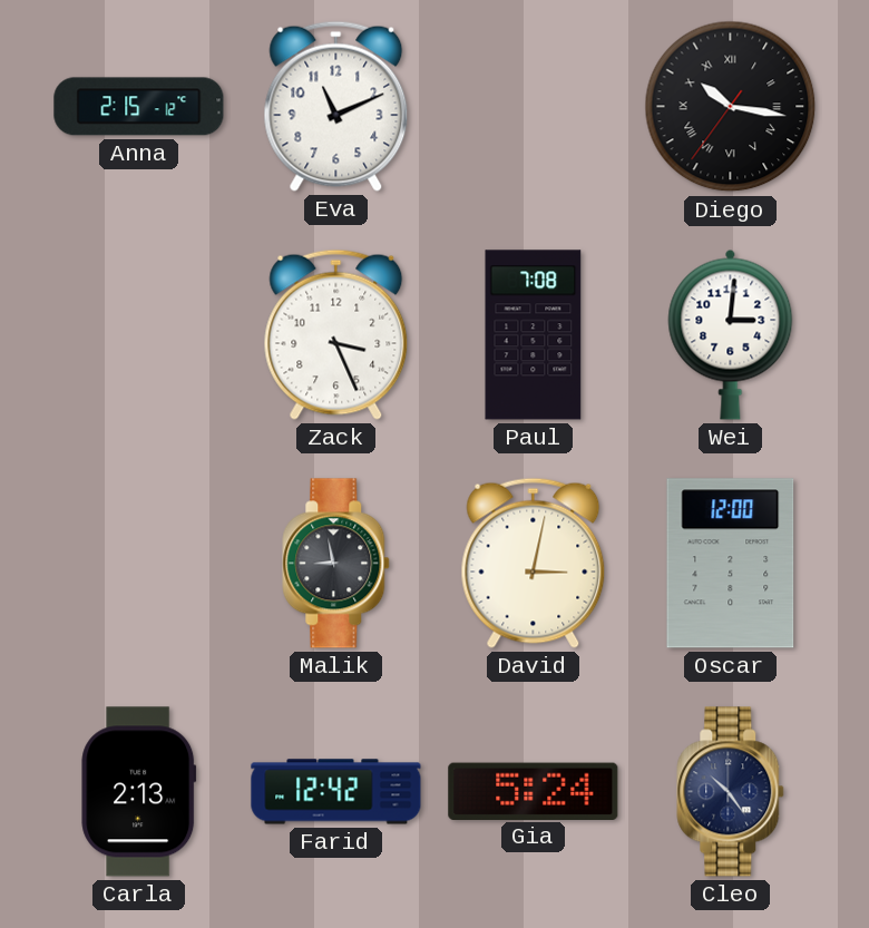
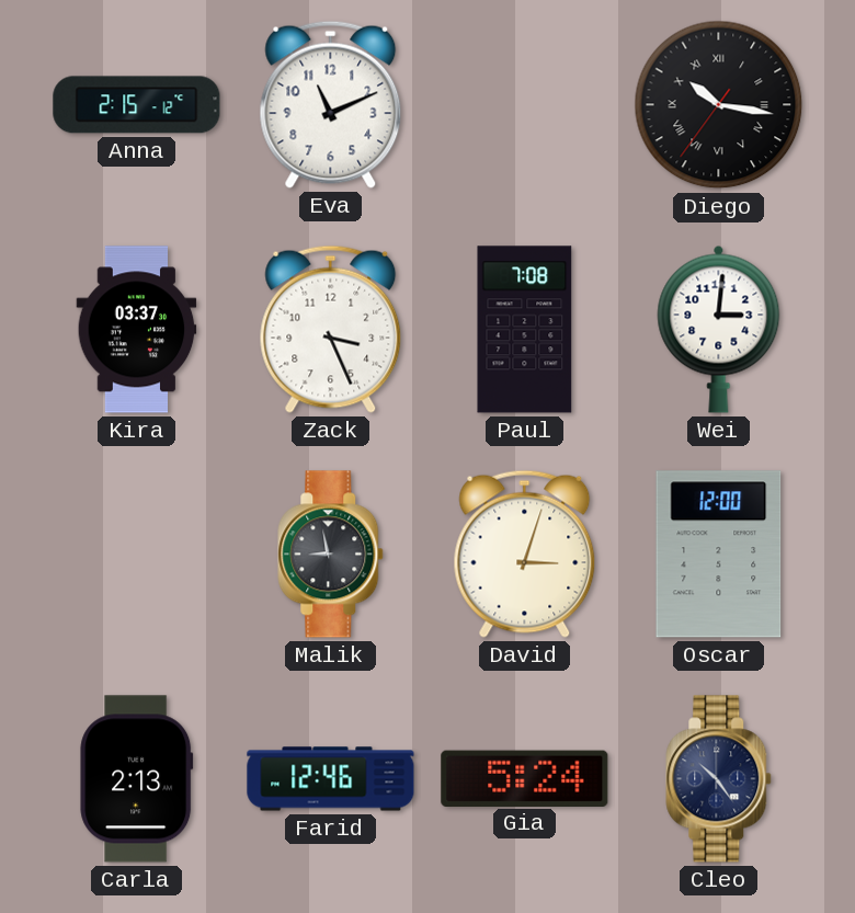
Kira: none -> 03:37
David: 3:02 -> 3:03
Farid: 12:42 -> 12:46
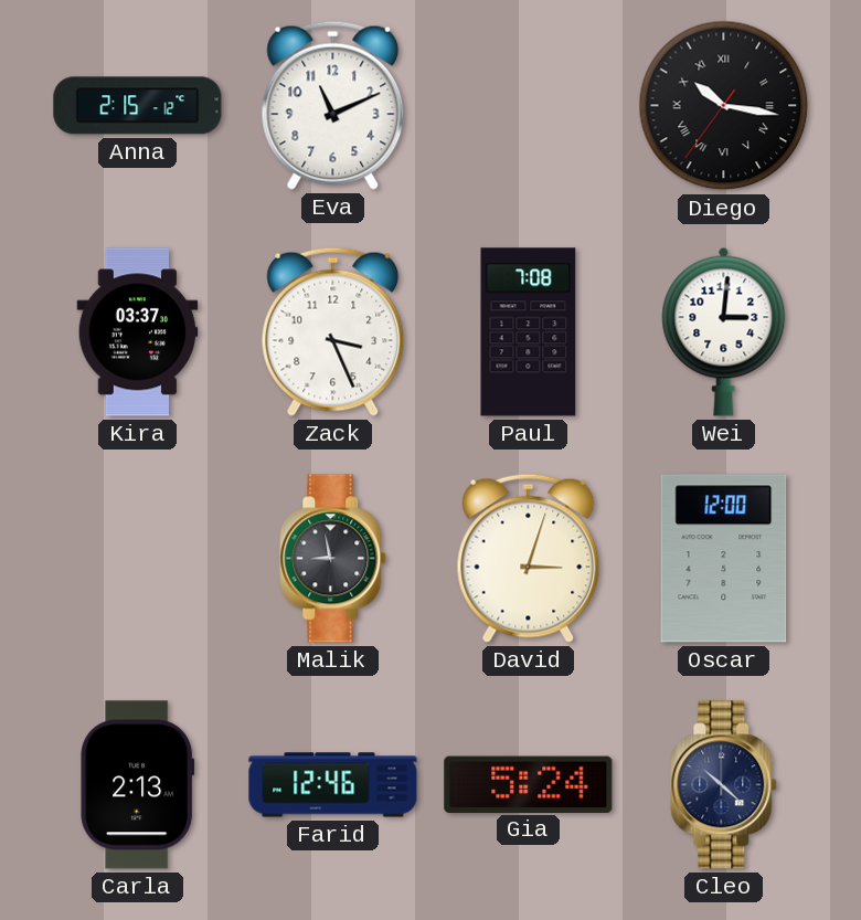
Cleo: 10:24 -> 10:22
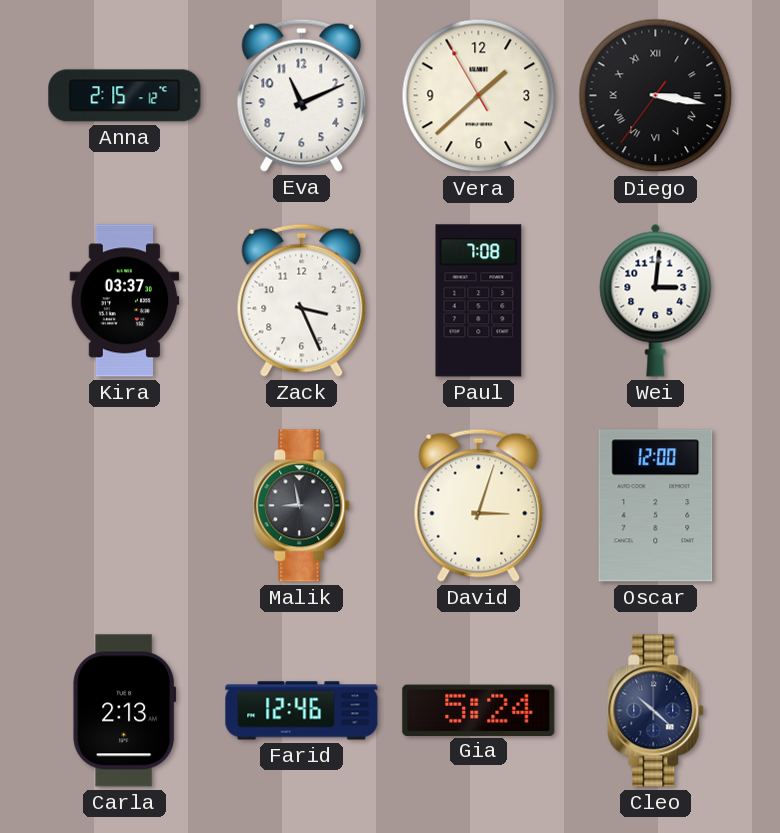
Vera: none -> 1:37
Diego: 10:16 -> 3:16
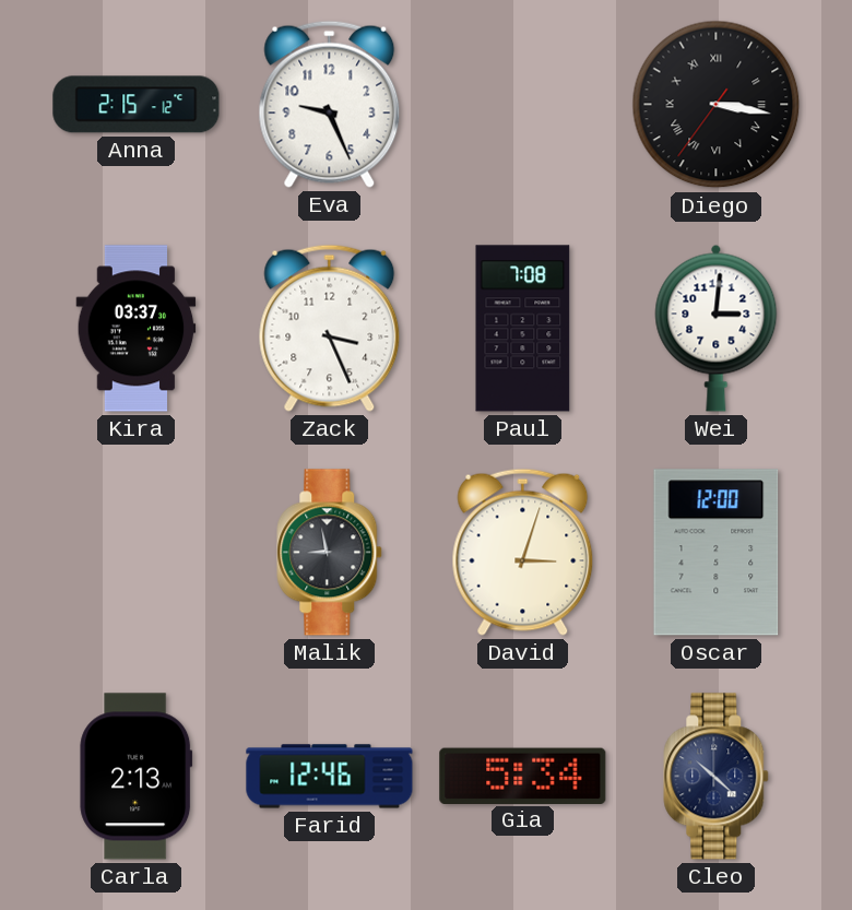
Eva: 11:11 -> 9:26
Vera: 1:37 -> none
Gia: 5:24 -> 5:34
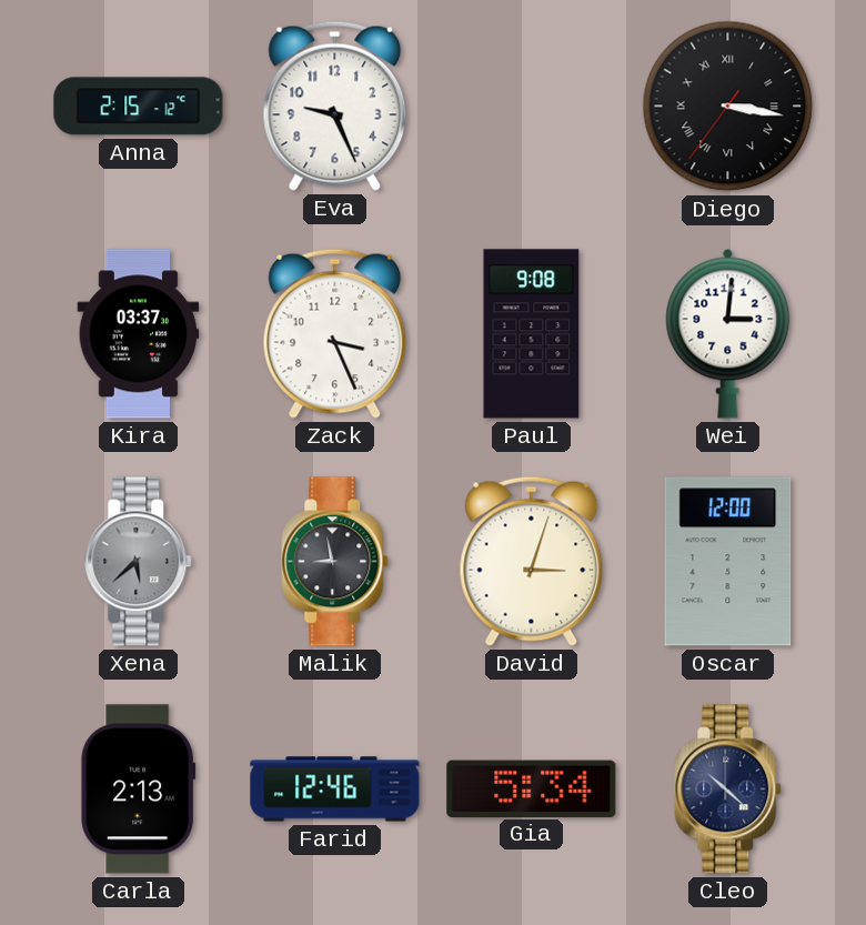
Paul: 7:08 -> 9:08
Xena: none -> 5:38
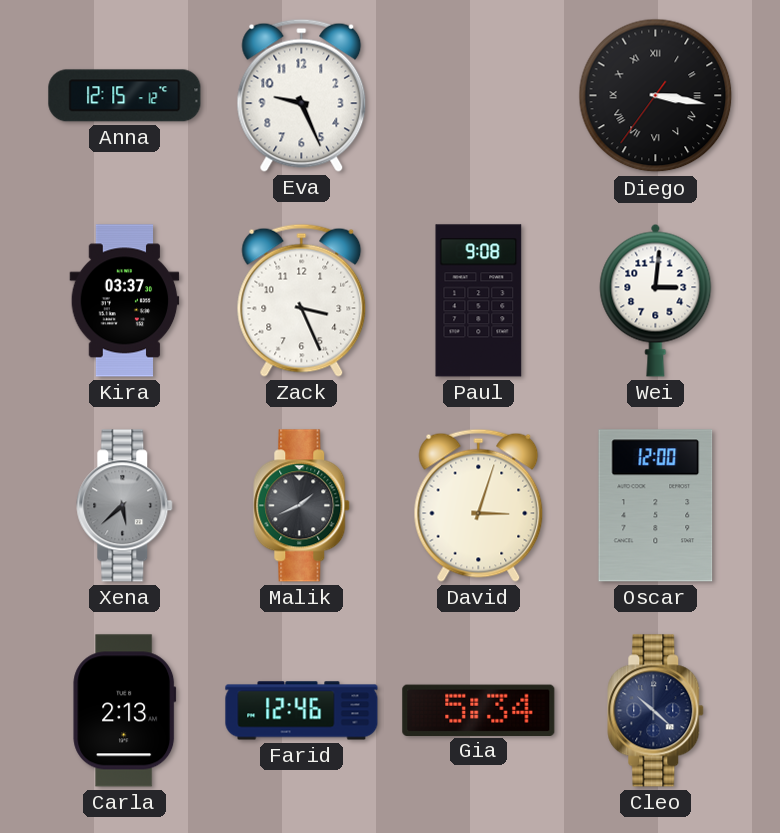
Anna: 2:15 -> 12:15
Malik: 8:58 -> 1:41
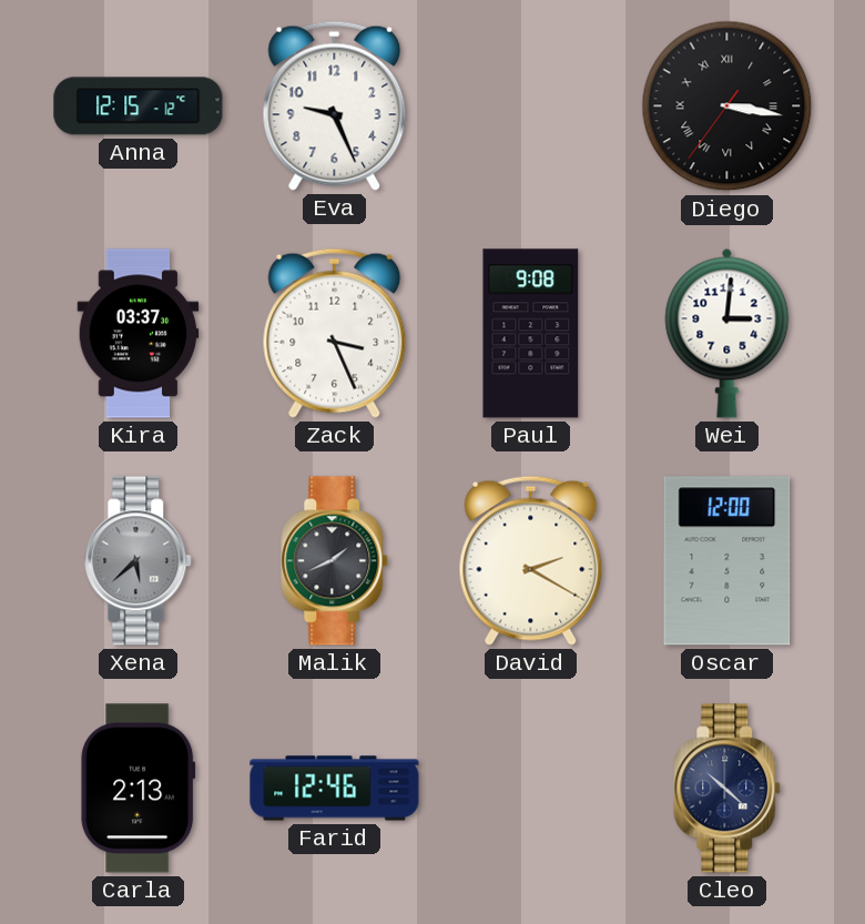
David: 3:03 -> 2:20
Gia: 5:34 -> none
